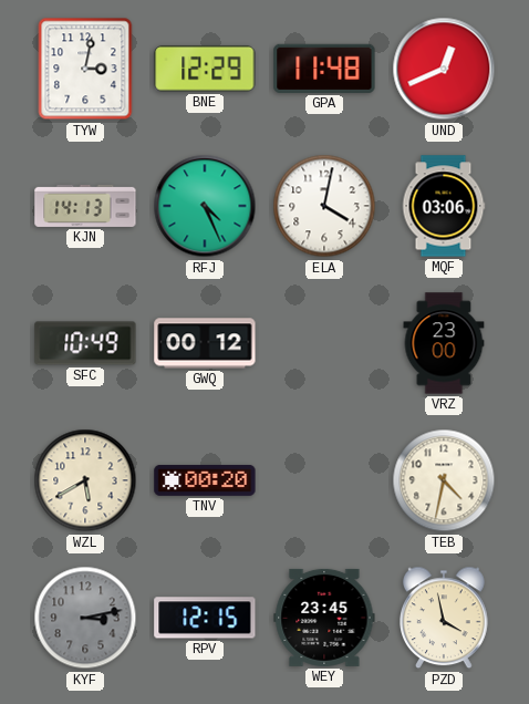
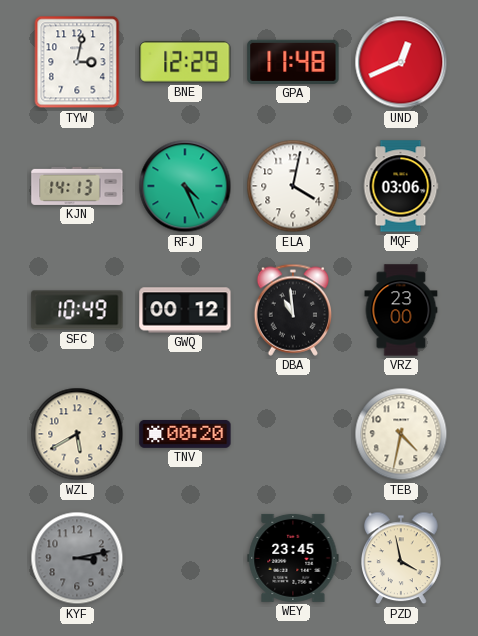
DBA: none -> 10:59
RPV: 12:15 -> none
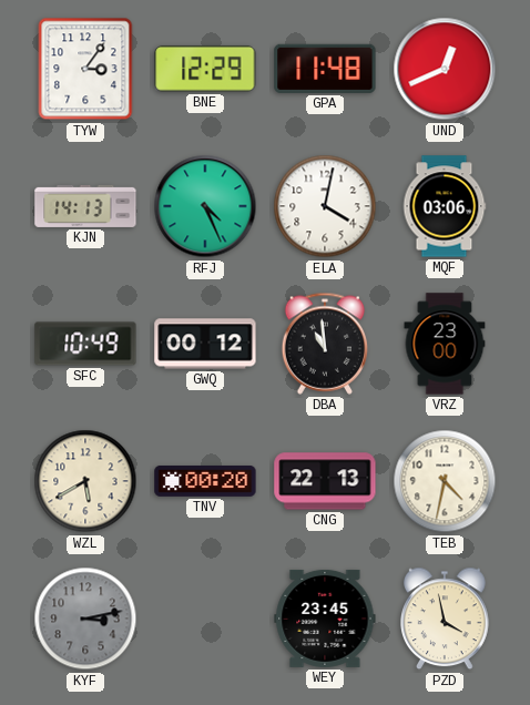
TYW: 3:02 -> 3:06
CNG: none -> 22:13
